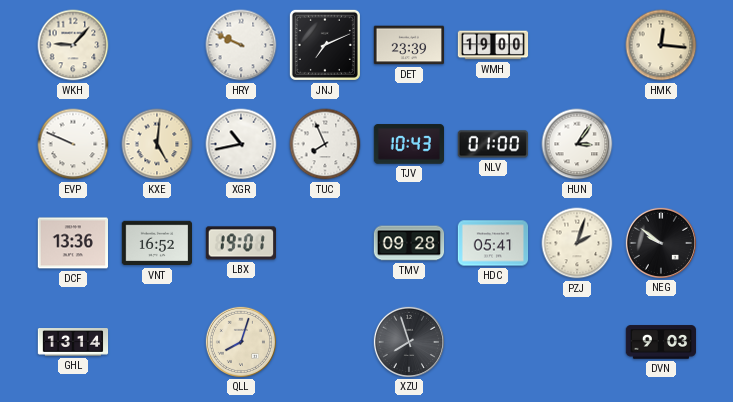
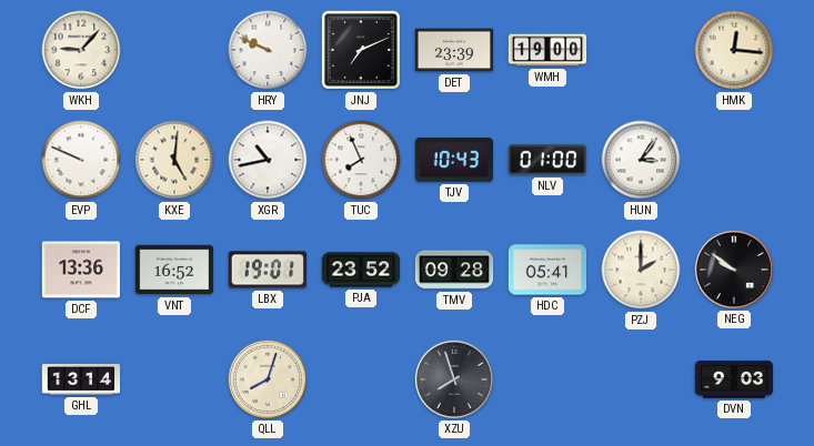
PJA: none -> 23:52
PZJ: 2:03 -> 2:00
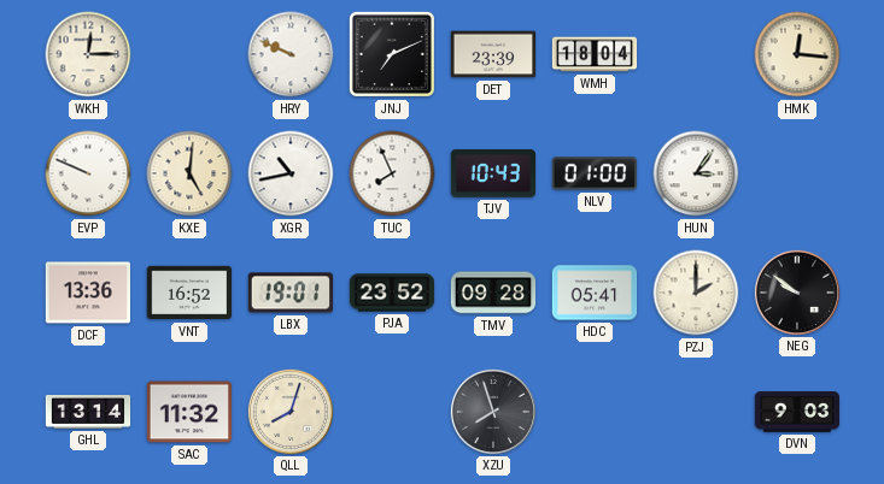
WKH: 9:07 -> 12:15
WMH: 19:00 -> 18:04
SAC: none -> 11:32
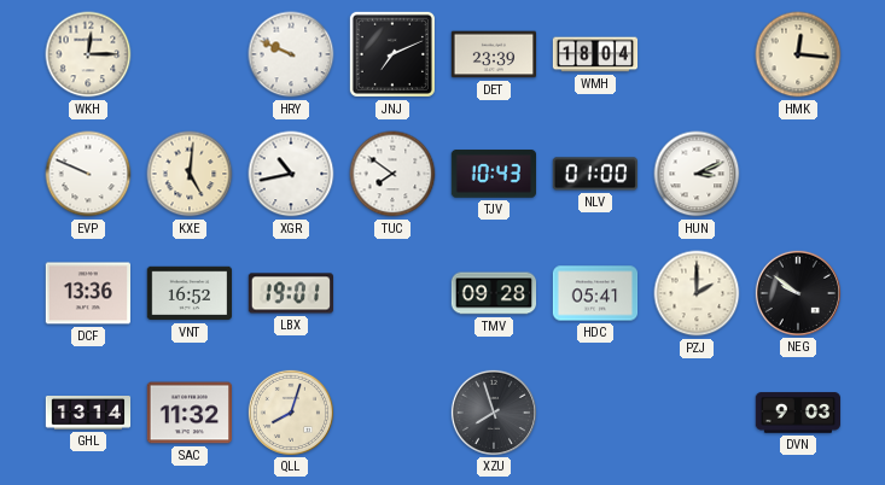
TUC: 7:56 -> 7:51
HUN: 3:06 -> 3:11
PJA: 23:52 -> none
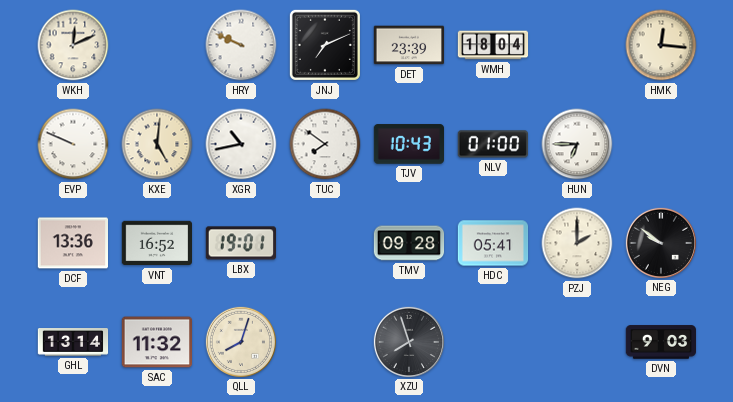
WKH: 12:15 -> 12:11
HUN: 3:11 -> 6:45
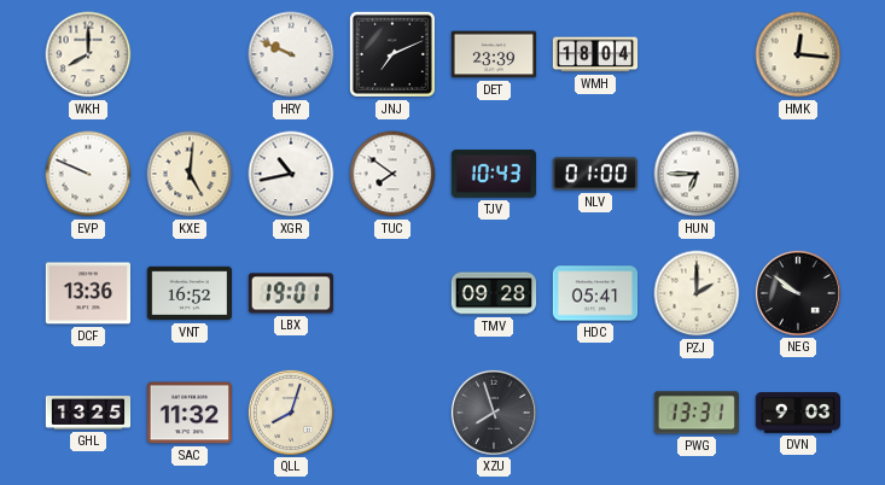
WKH: 12:11 -> 8:00
GHL: 13:14 -> 13:25
PWG: none -> 13:31
